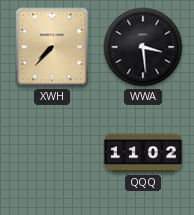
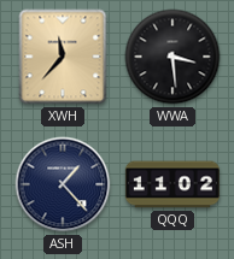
XWH: 7:37 -> 11:37
ASH: none -> 1:23
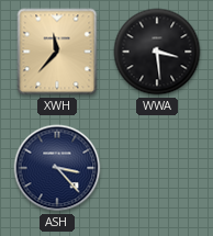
ASH: 1:23 -> 3:23
QQQ: 11:02 -> none
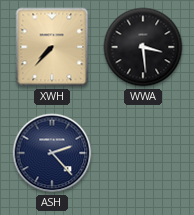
XWH: 11:37 -> 7:37
ASH: 3:23 -> 2:23
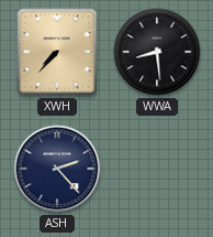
WWA: 3:29 -> 8:29
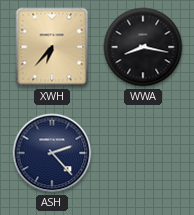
XWH: 7:37 -> 6:37
WWA: 8:29 -> 8:17
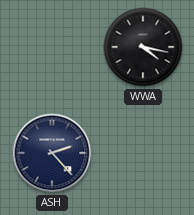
XWH: 6:37 -> none
WWA: 8:17 -> 4:17
